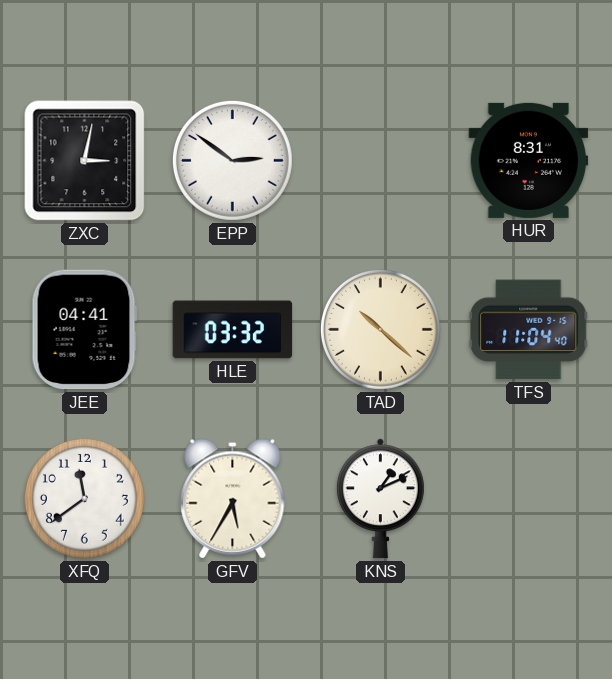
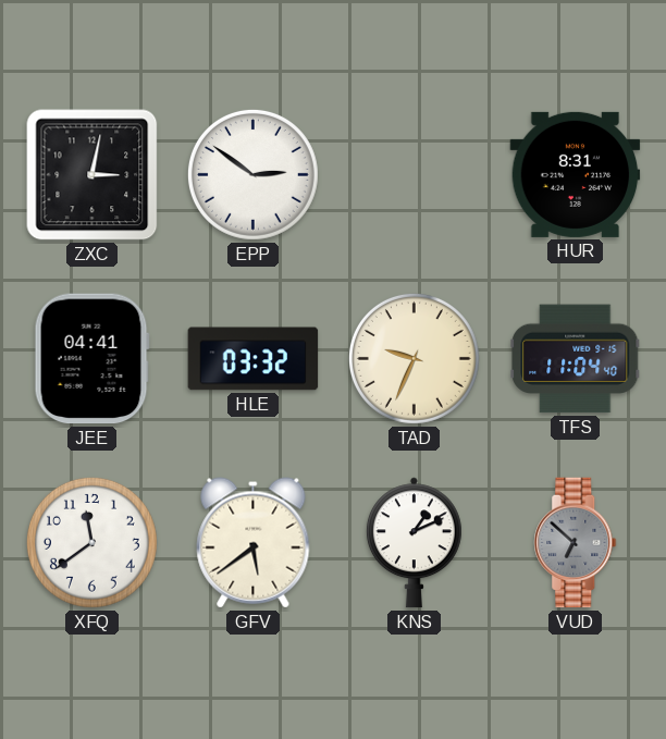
TAD: 10:22 -> 9:34
GFV: 5:35 -> 5:39
VUD: none -> 6:52
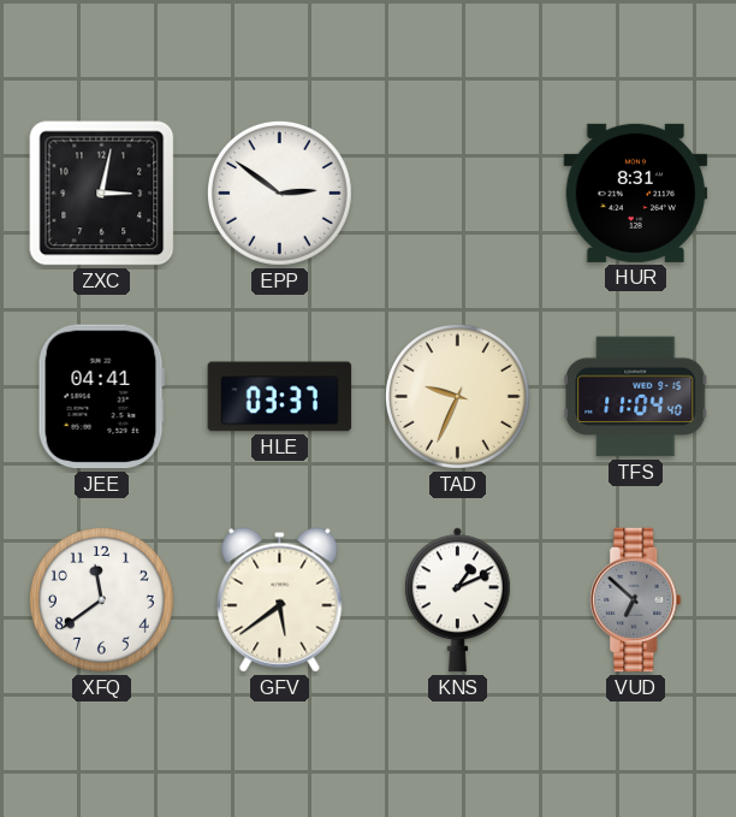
HLE: 03:32 -> 03:37
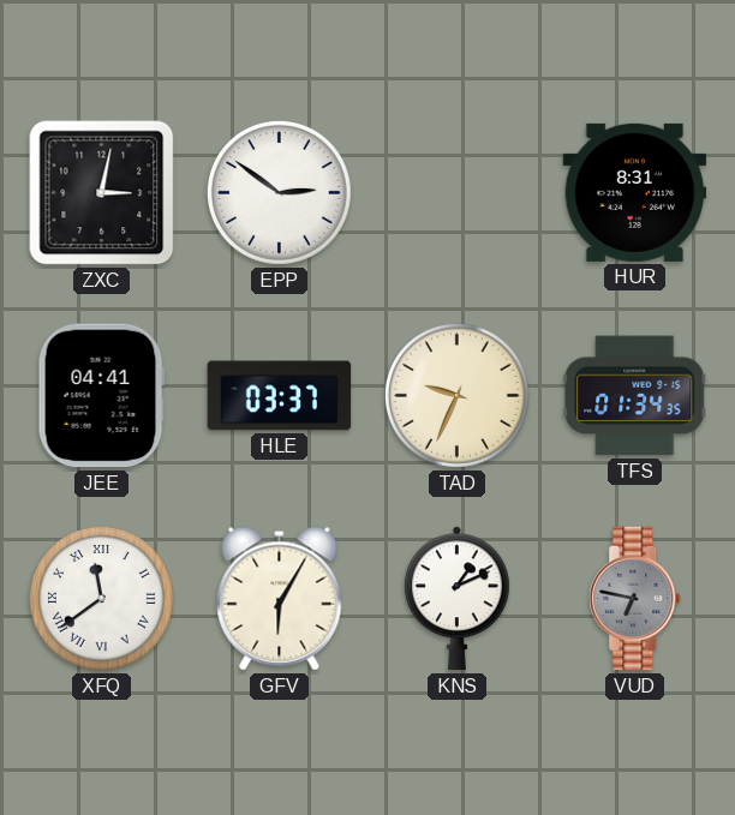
TFS: 11:04 -> 01:34
XFQ numerals: Arabic -> Roman
GFV: 5:39 -> 6:05
VUD: 6:52 -> 6:47
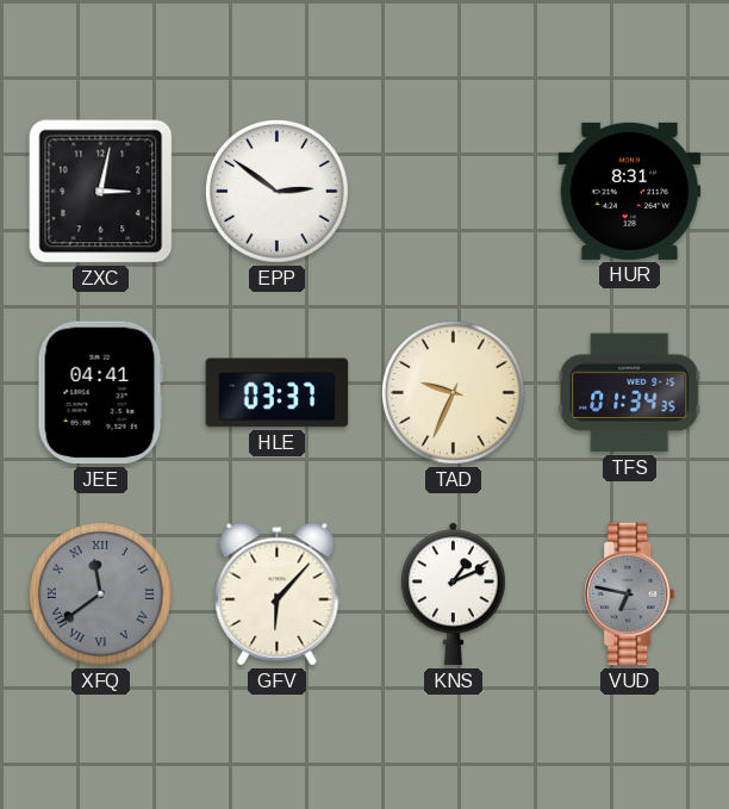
XFQ dial: white -> grey
GFV: 6:05 -> 6:07
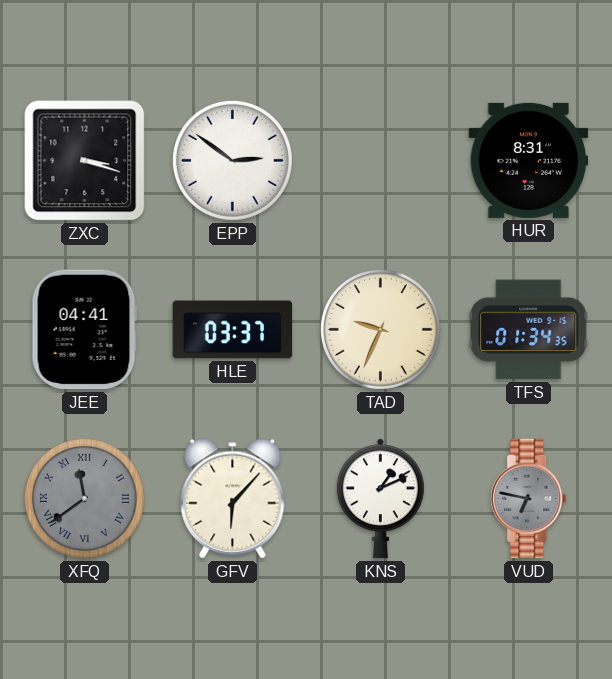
ZXC: 3:02 -> 3:18
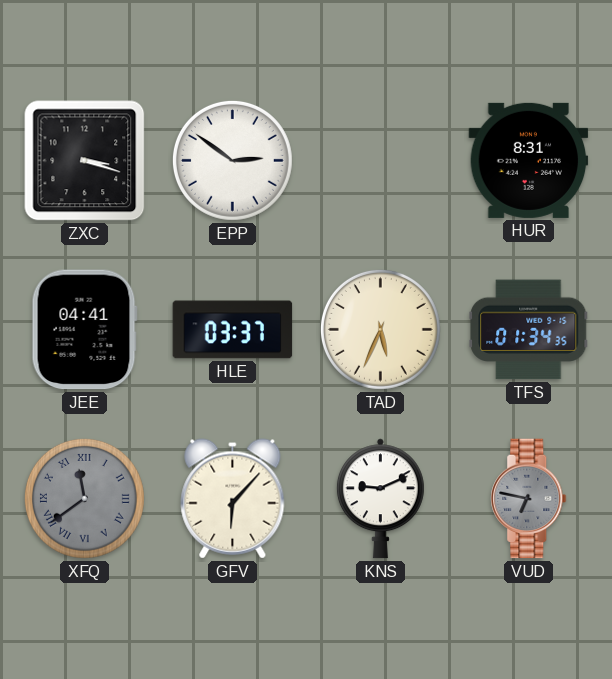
TAD: 9:34 -> 5:34
KNS: 1:11 -> 9:11
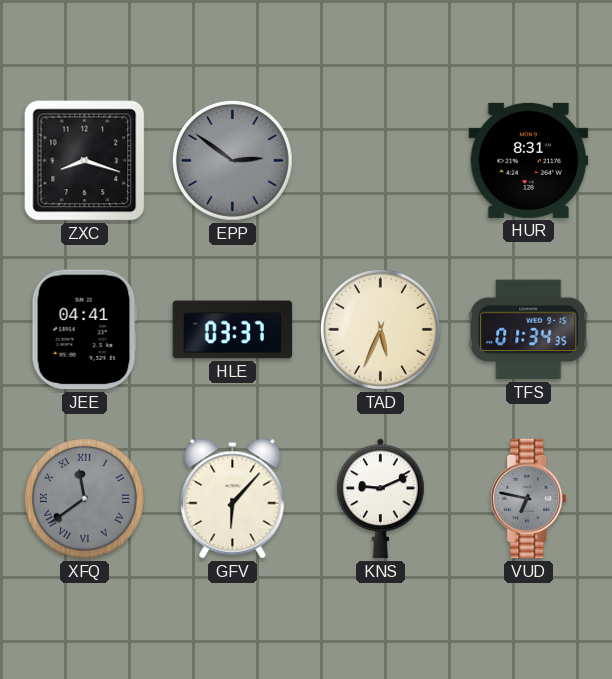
ZXC: 3:18 -> 8:18
EPP dial: white -> grey
